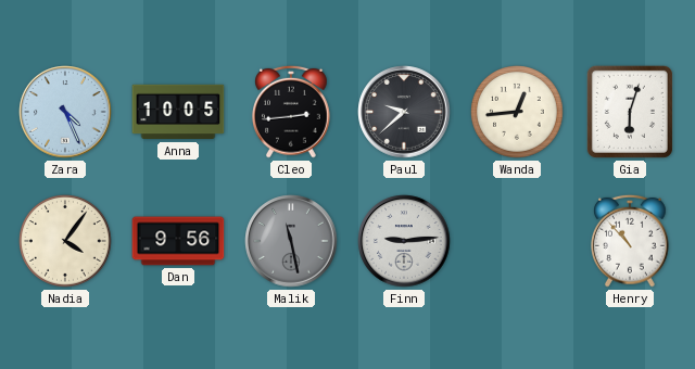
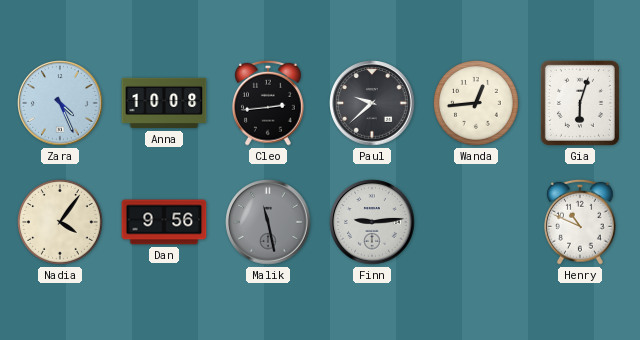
Anna: 10:05 -> 10:08
Henry: 10:53 -> 10:49
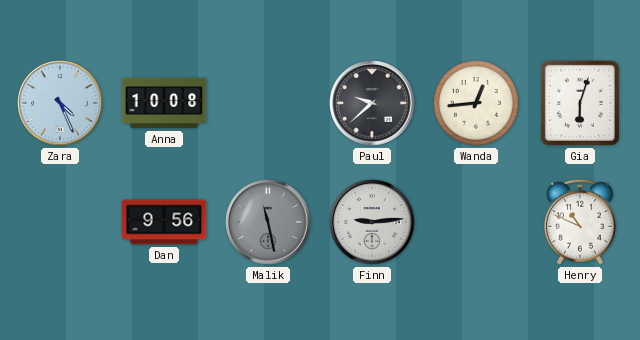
Cleo: 2:44 -> none
Nadia: 4:06 -> none
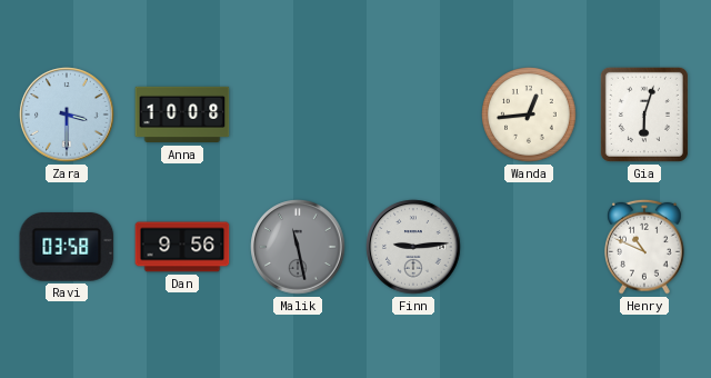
Zara: 4:26 -> 3:30
Paul: 9:38 -> none
Ravi: none -> 03:58
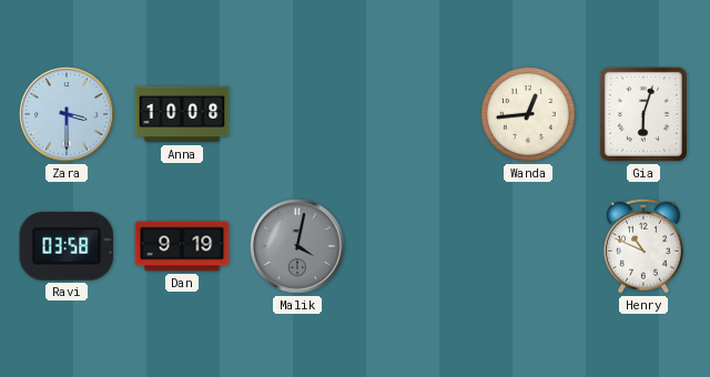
Dan: 9:56 -> 9:19
Malik: 11:28 -> 4:02
Finn: 9:14 -> none
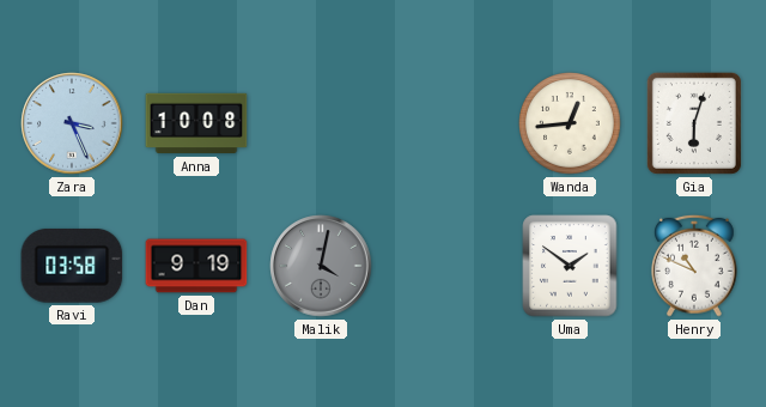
Zara: 3:30 -> 3:26
Uma: none -> 1:51
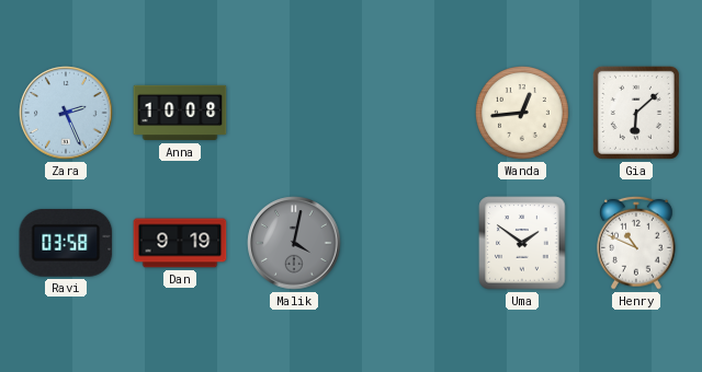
Zara: 3:26 -> 2:26
Gia: 6:03 -> 6:08
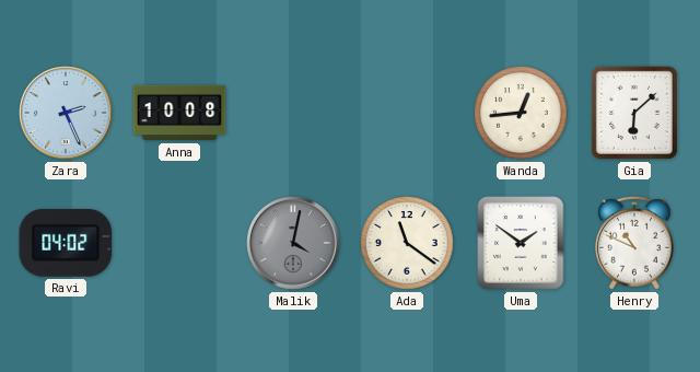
Ravi: 03:58 -> 04:02
Dan: 9:19 -> none
Ada: none -> 11:21
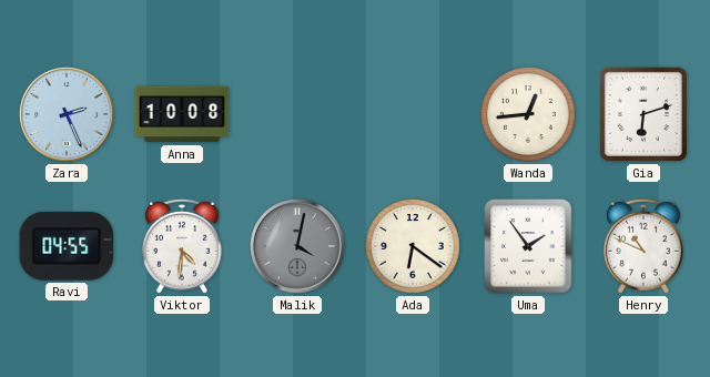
Gia: 6:08 -> 6:12
Ravi: 04:02 -> 04:55
Viktor: none -> 4:31
Ada: 11:21 -> 6:21
Uma: 1:51 -> 1:54
